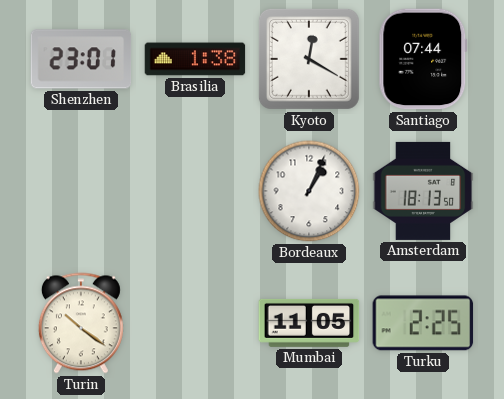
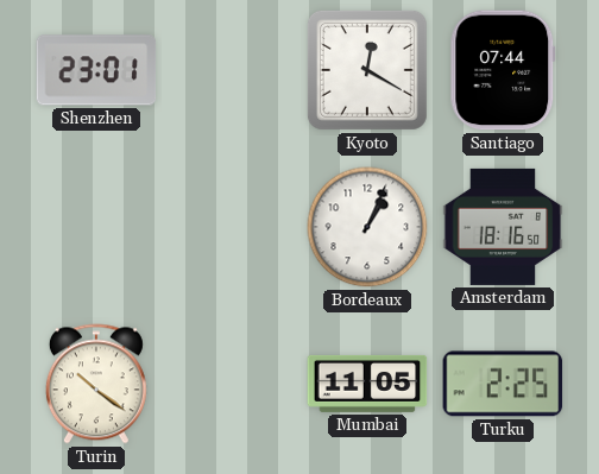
Brasilia: 1:38 -> none
Amsterdam: 18:13 -> 18:16
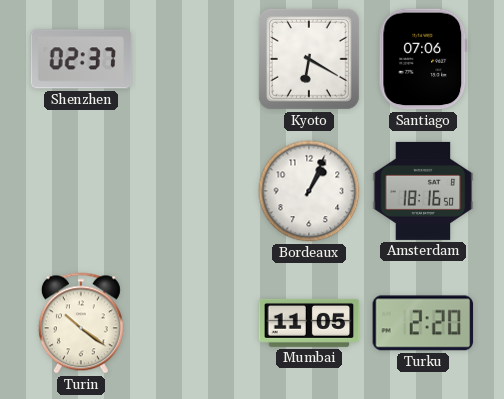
Shenzhen: 23:01 -> 02:37
Kyoto: 12:20 -> 6:20
Santiago: 07:44 -> 07:06
Turku: 2:25 -> 2:20
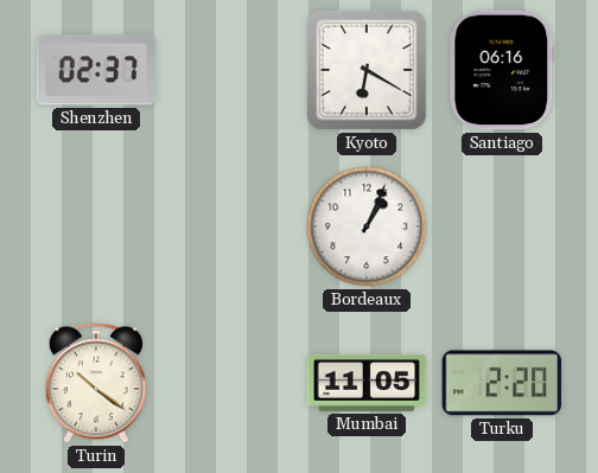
Santiago: 07:06 -> 06:16
Amsterdam: 18:16 -> none
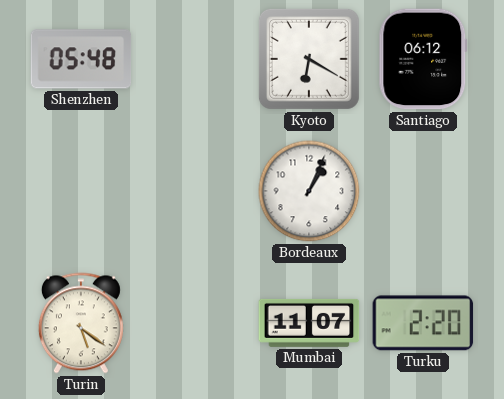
Shenzhen: 02:37 -> 05:48
Santiago: 06:16 -> 06:12
Turin: 10:21 -> 5:21
Mumbai: 11:05 -> 11:07
